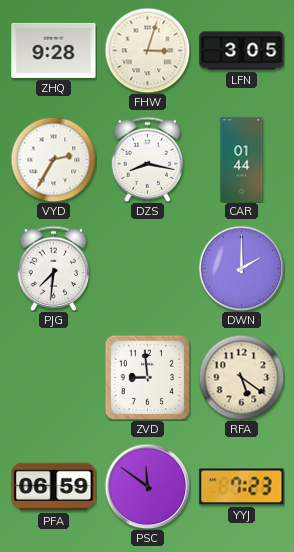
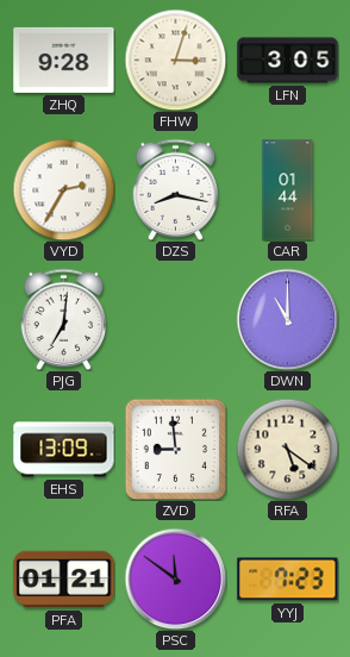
PJG: 7:31 -> 7:01
DWN: 2:00 -> 11:00
EHS: none -> 13:09
PFA: 06:59 -> 01:21
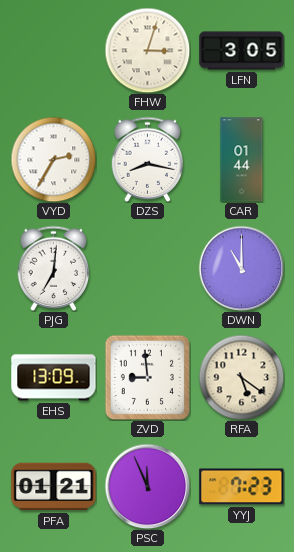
ZHQ: 9:28 -> none
PSC: 11:51 -> 11:56
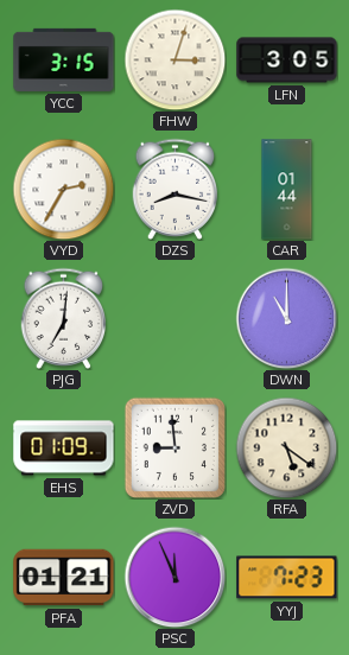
YCC: none -> 3:15
EHS: 13:09 -> 01:09
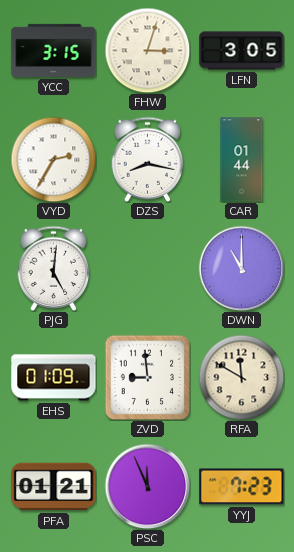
PJG: 7:01 -> 5:01
RFA: 5:21 -> 11:50
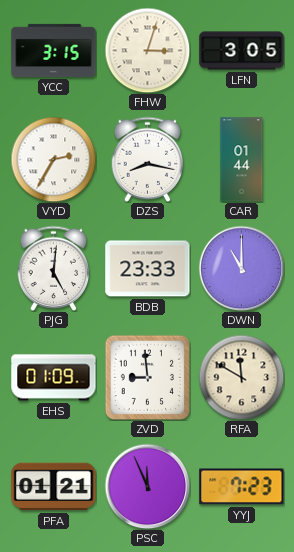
BDB: none -> 23:33
